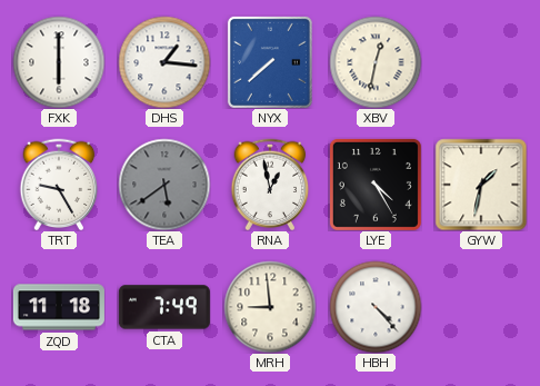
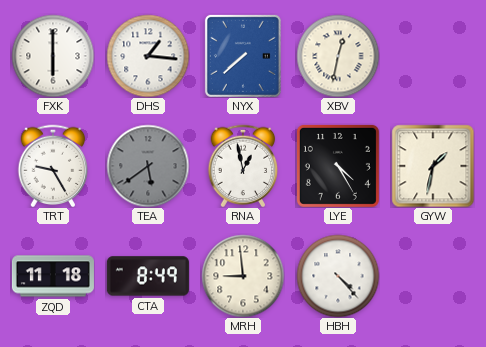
CTA: 7:49 -> 8:49
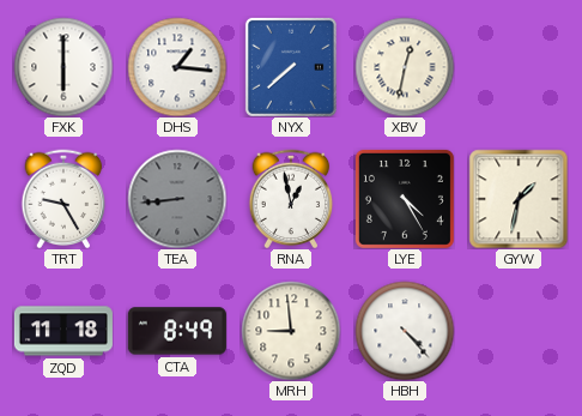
TEA: 5:39 -> 8:44
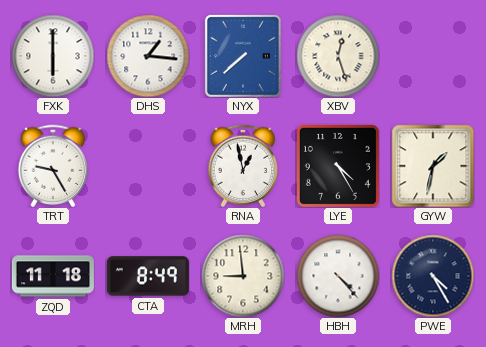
XBV: 12:32 -> 12:27
TEA: 8:44 -> none
PWE: none -> 4:25
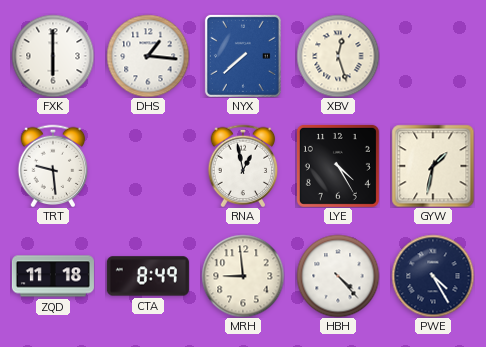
TRT: 9:25 -> 9:29
